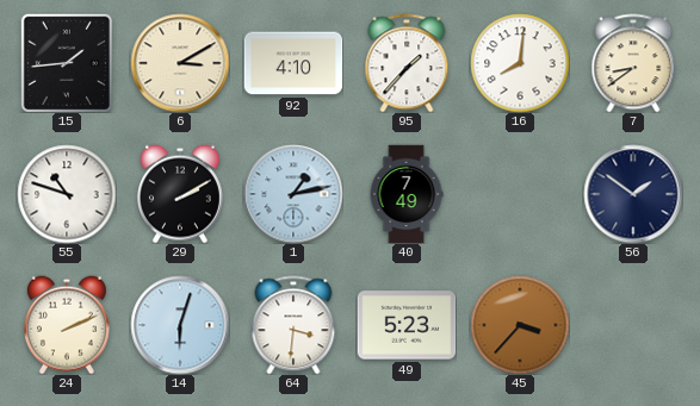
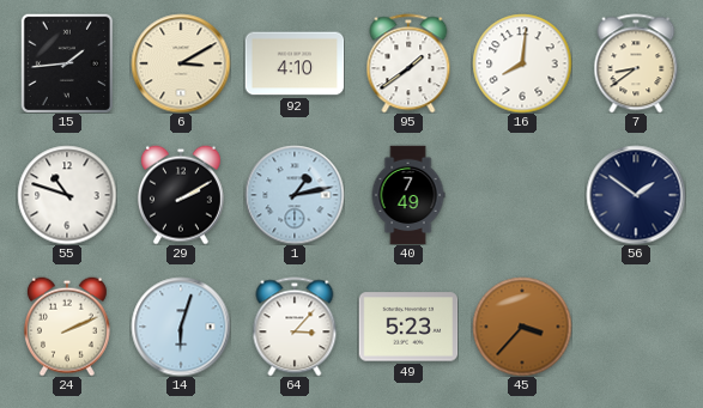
95: 1:37 -> 1:39
64: 3:31 -> 3:07
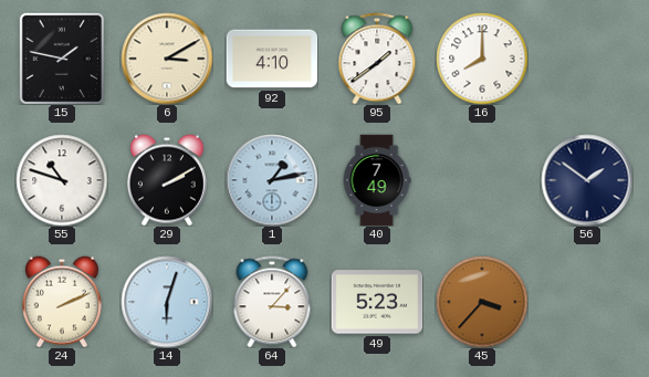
15: 1:44 -> 1:47
16: 8:01 -> 8:00
7: 8:39 -> none
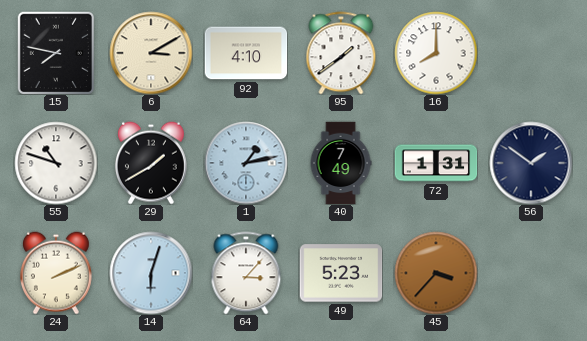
15: 1:47 -> 7:47
29: 2:10 -> 1:40
72: none -> 1:31
